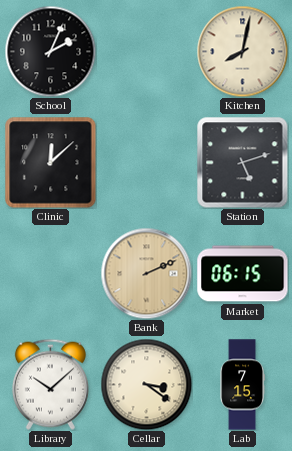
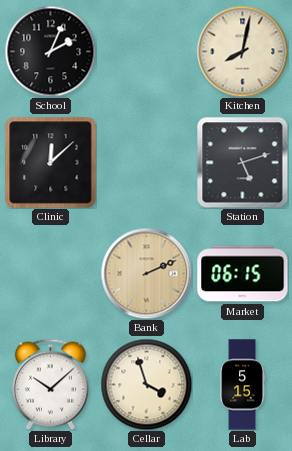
Cellar: 3:21 -> 3:57
Lab: 7:15 -> 5:15
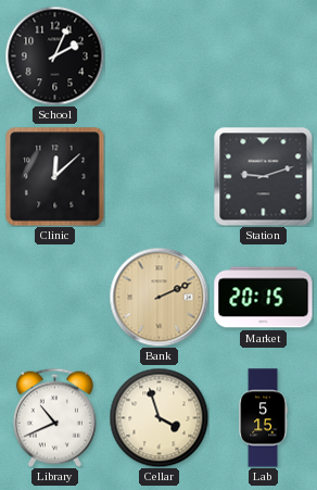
Kitchen: 8:02 -> none
Station: 5:12 -> 9:12
Market: 06:15 -> 20:15
Library: 10:08 -> 10:41
